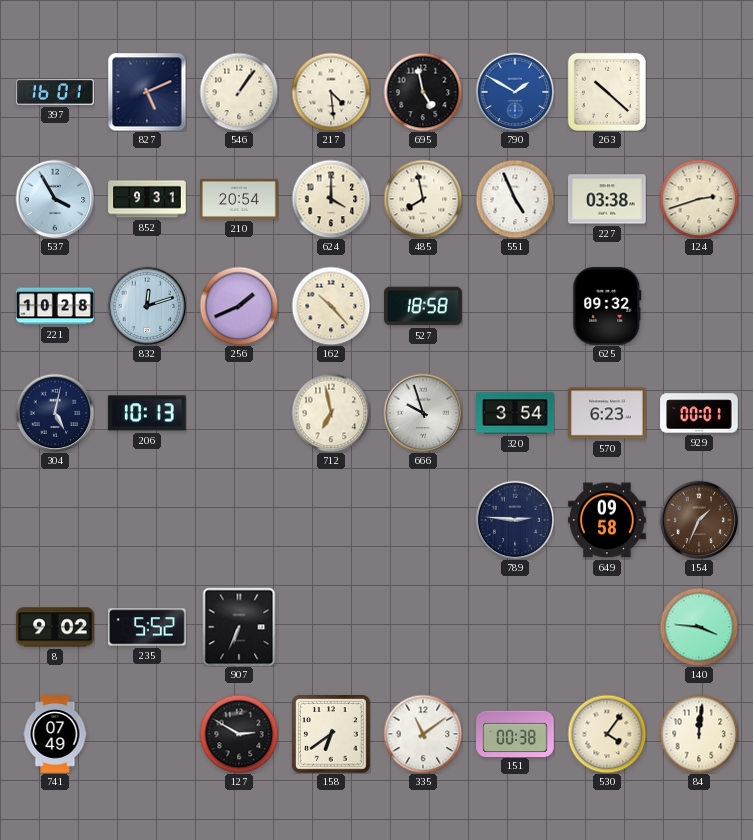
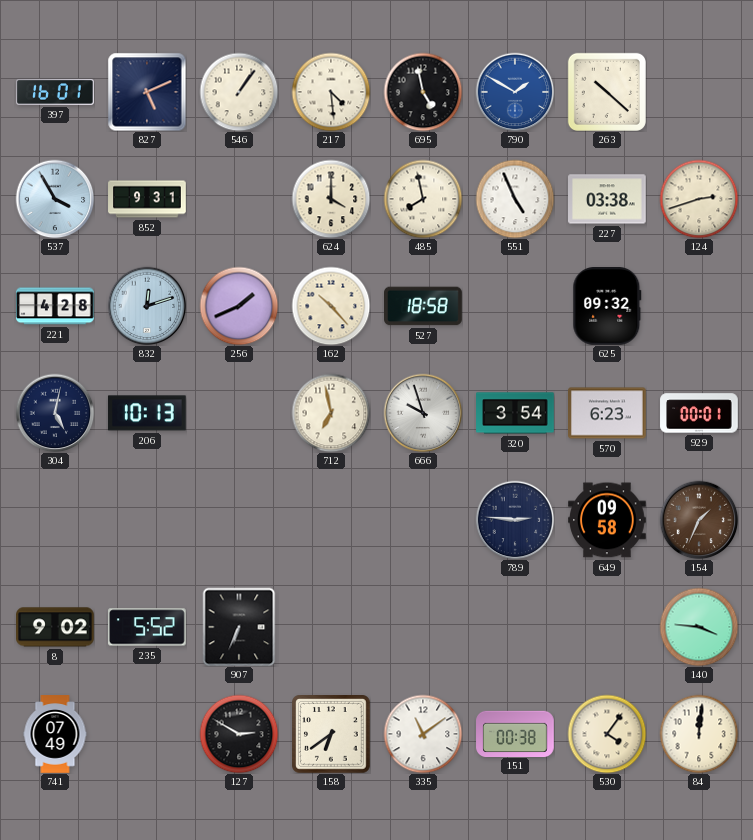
210: 20:54 -> none
221: 10:28 -> 4:28
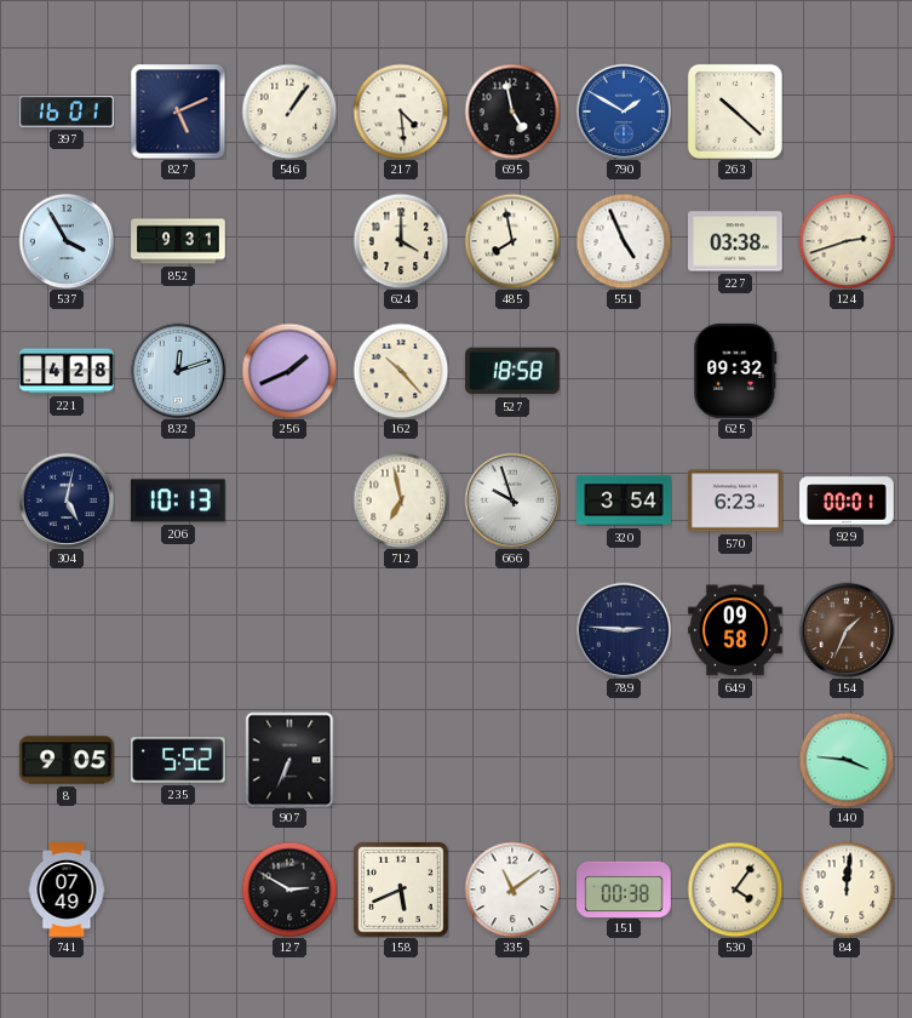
8: 9:02 -> 9:05
158: 6:39 -> 5:41
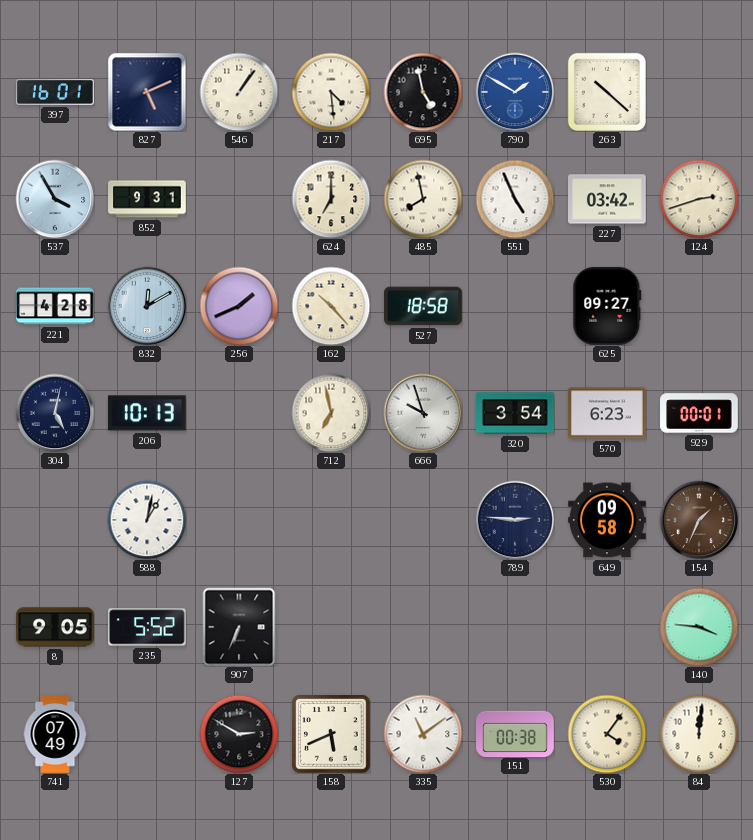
624: 4:00 -> 7:00
227: 03:38 -> 03:42
832: 12:12 -> 12:10
625: 09:32 -> 09:27
588: none -> 1:02
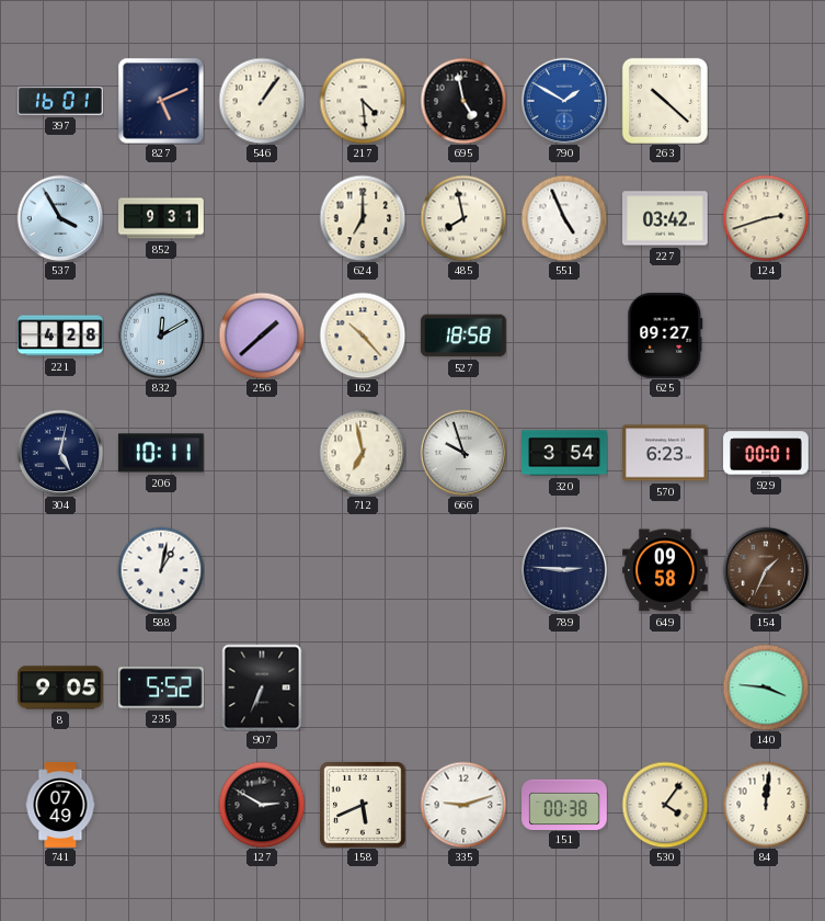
256: 1:41 -> 1:38
206: 10:13 -> 10:11
335: 11:09 -> 9:12
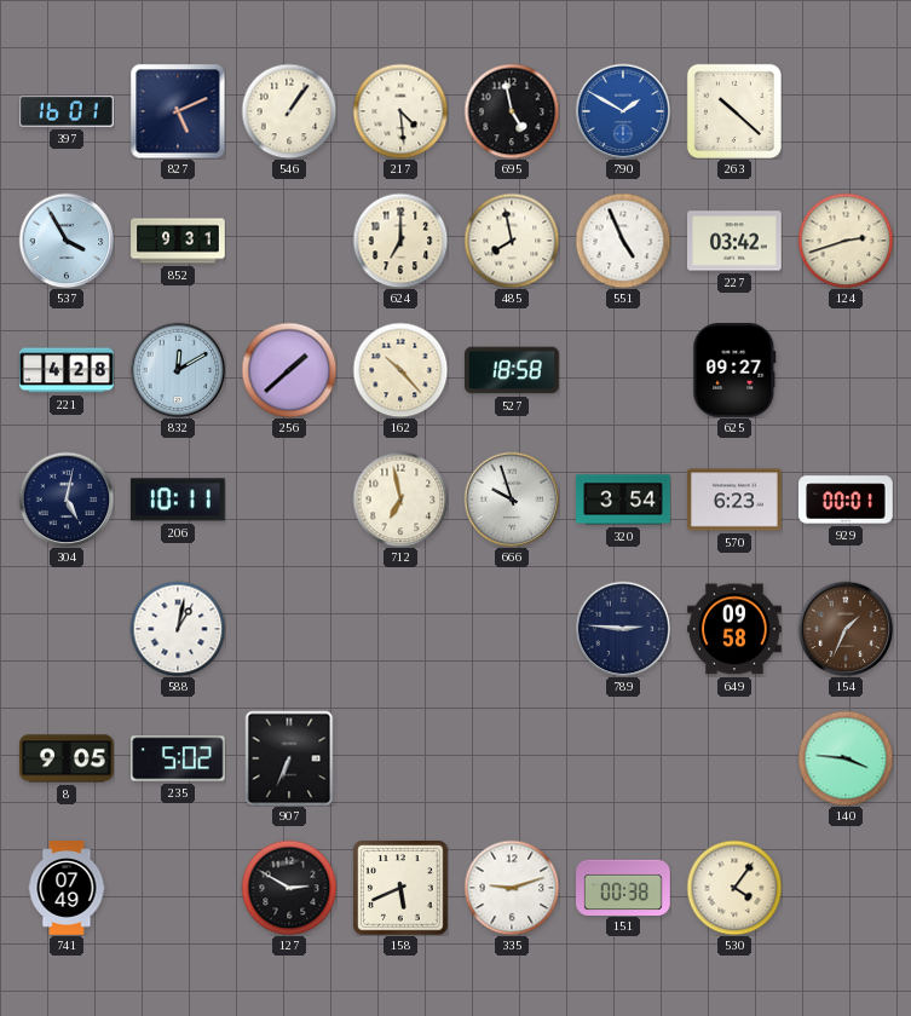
235: 5:52 -> 5:02
84: 12:01 -> none
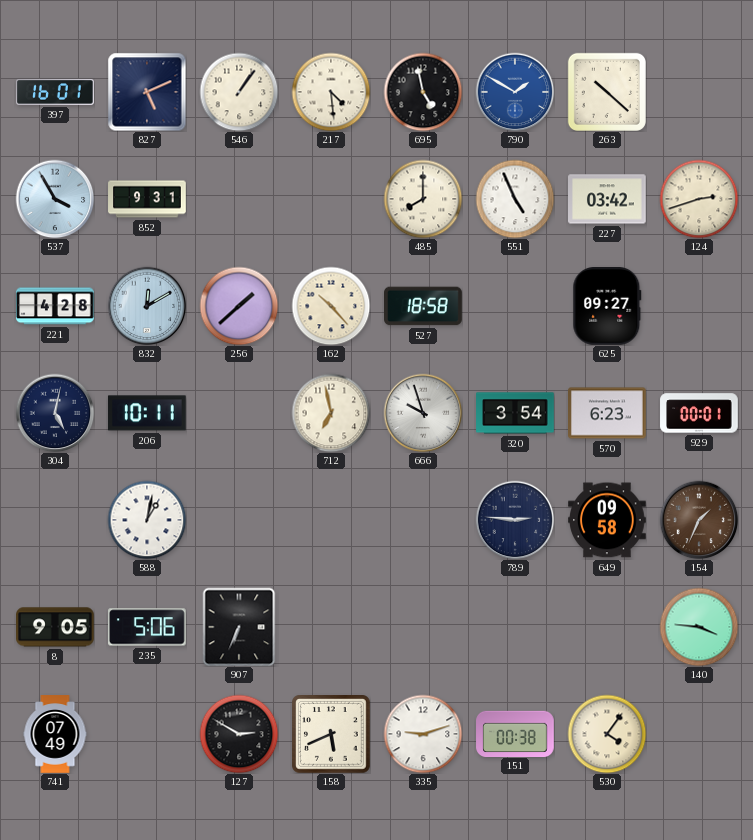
624: 7:00 -> none
485: 7:58 -> 8:00
235: 5:02 -> 5:06
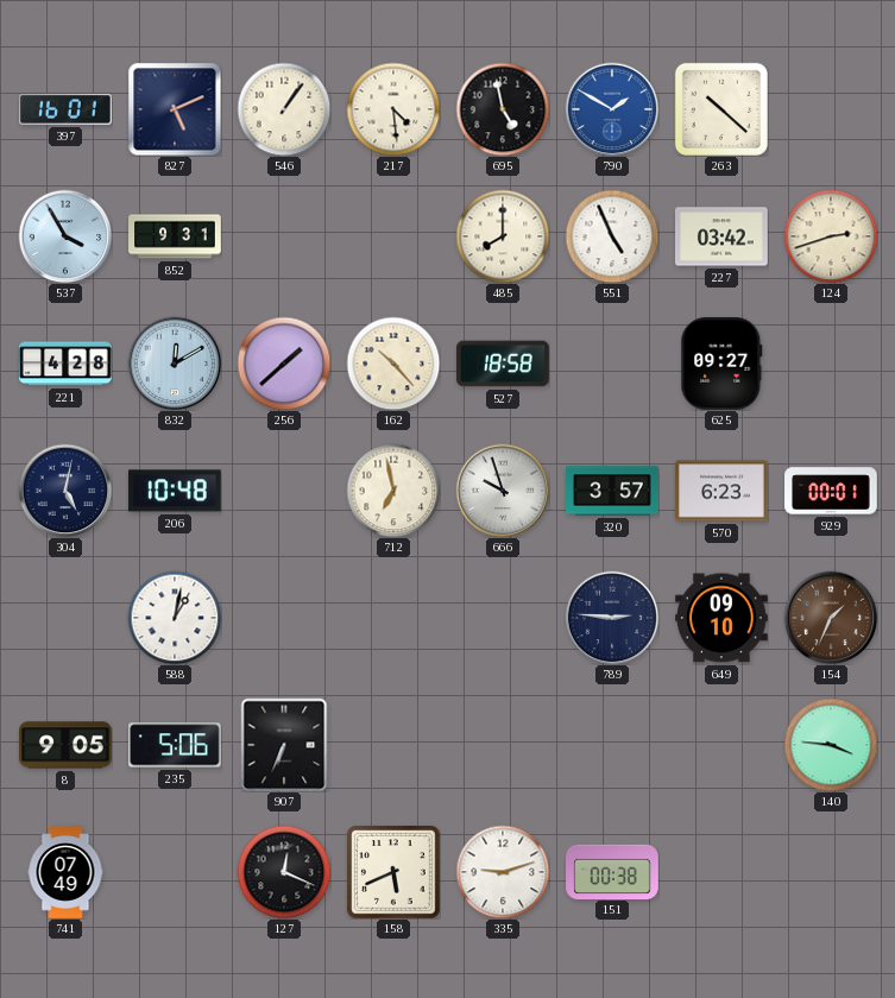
206: 10:11 -> 10:48
320: 3:54 -> 3:57
649: 09:58 -> 09:10
127: 2:50 -> 12:19
530: 4:06 -> none
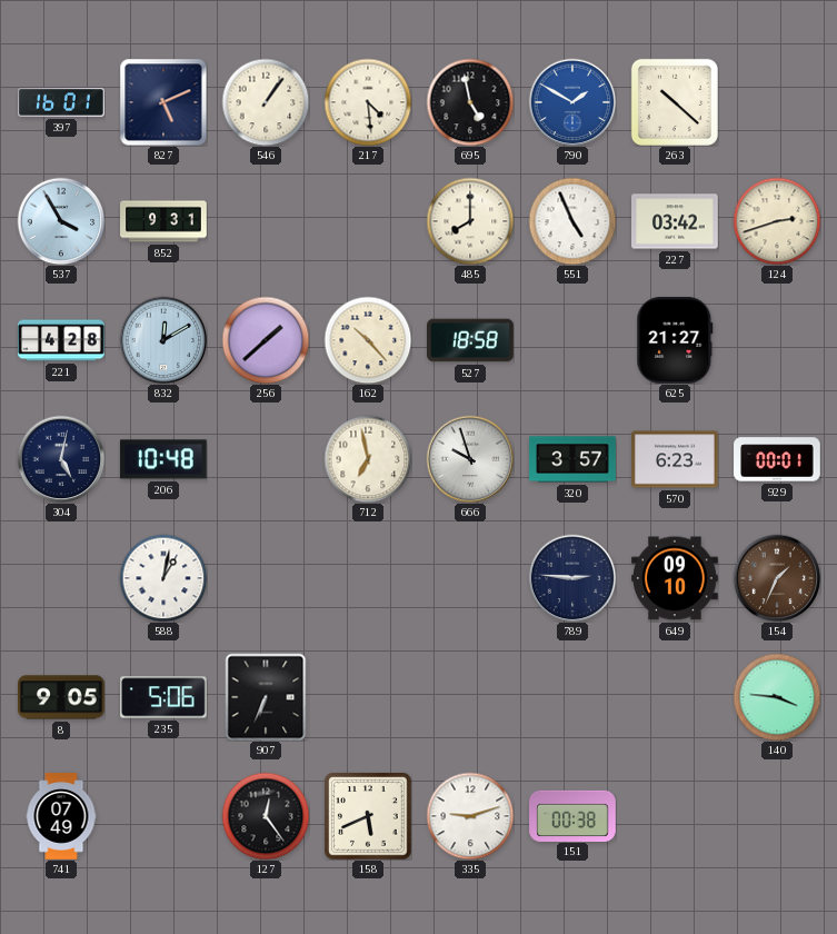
625: 09:27 -> 21:27
127: 12:19 -> 12:24
